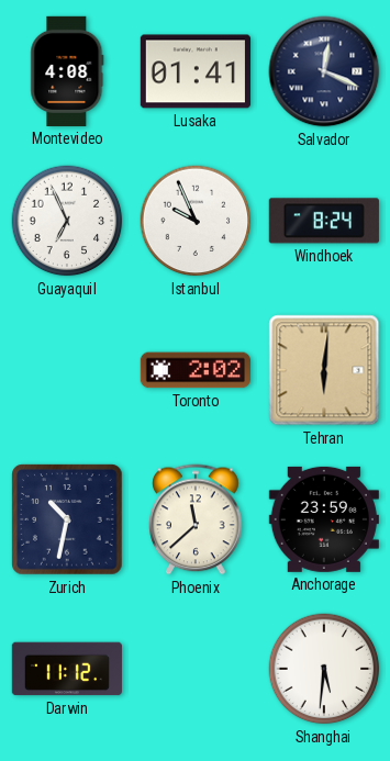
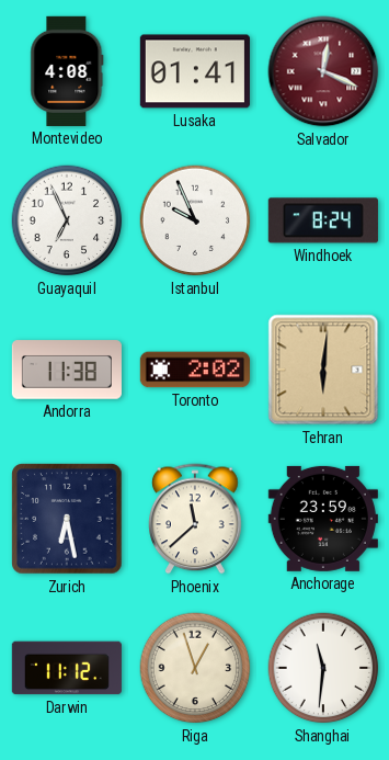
Salvador dial: navy -> burgundy
Andorra: none -> 11:38
Zurich: 10:32 -> 6:28
Riga: none -> 12:57
Shanghai: 5:31 -> 11:31
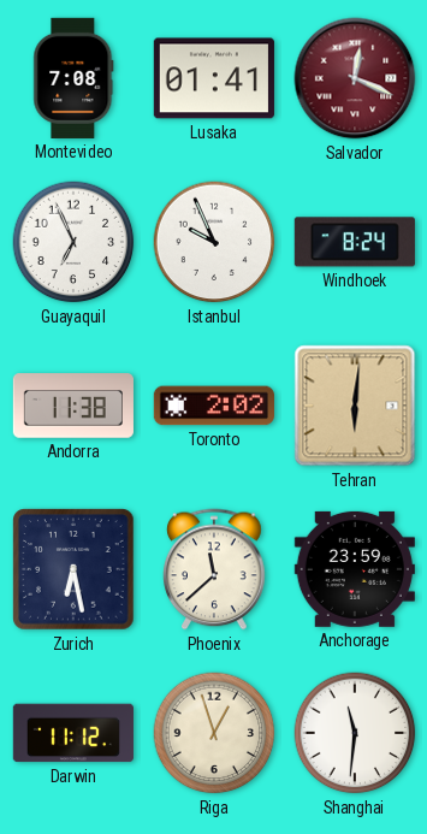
Montevideo: 4:08 -> 7:08
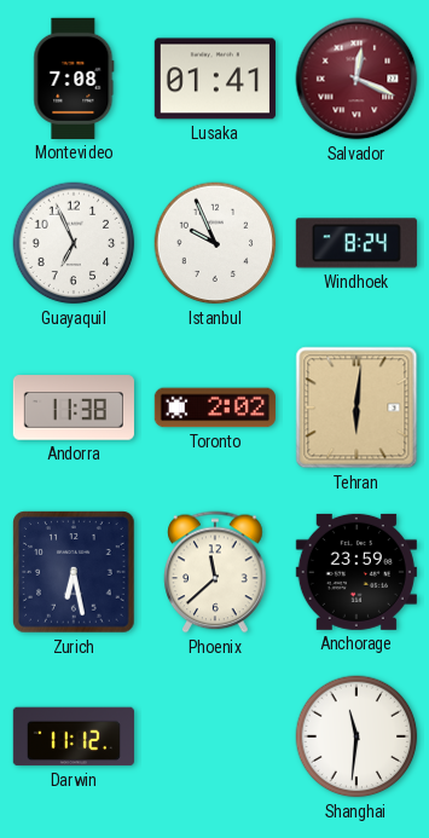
Riga: 12:57 -> none
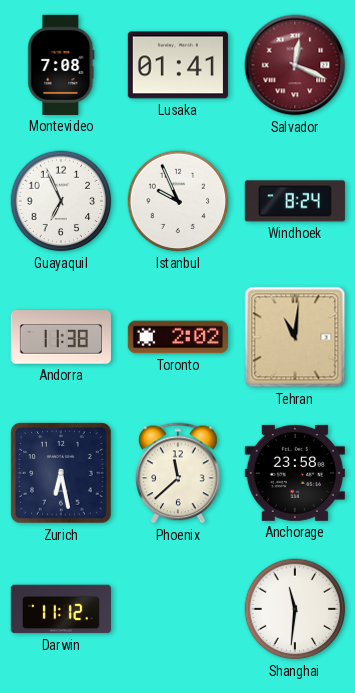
Tehran: 6:01 -> 11:01
Anchorage: 23:59 -> 23:58
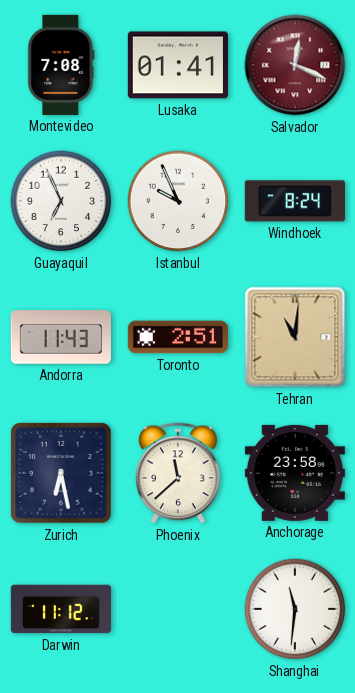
Andorra: 11:38 -> 11:43
Toronto: 2:02 -> 2:51
